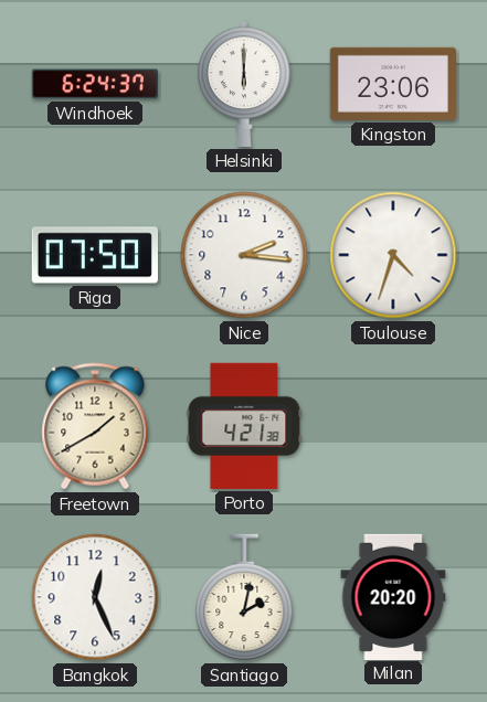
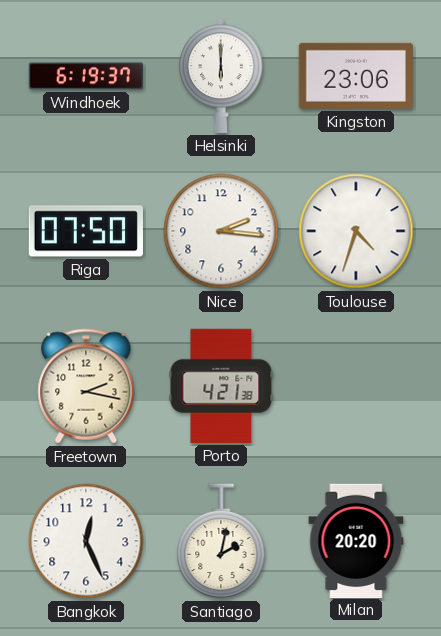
Windhoek: 6:24 -> 6:19
Freetown: 1:40 -> 2:17
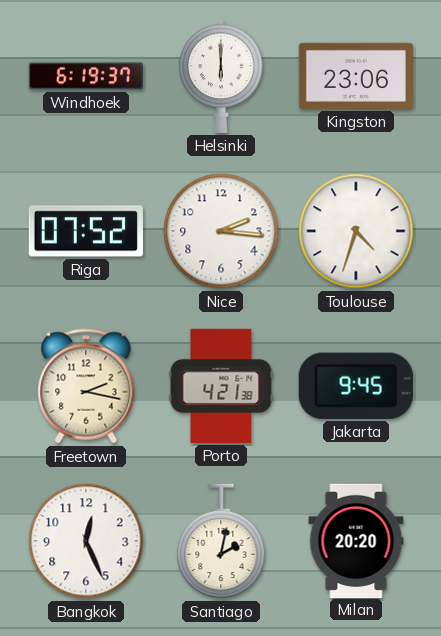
Riga: 07:50 -> 07:52
Jakarta: none -> 9:45
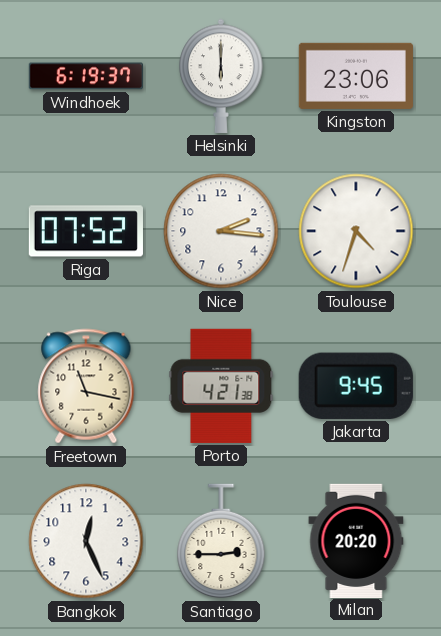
Freetown: 2:17 -> 11:17
Santiago: 2:02 -> 2:45
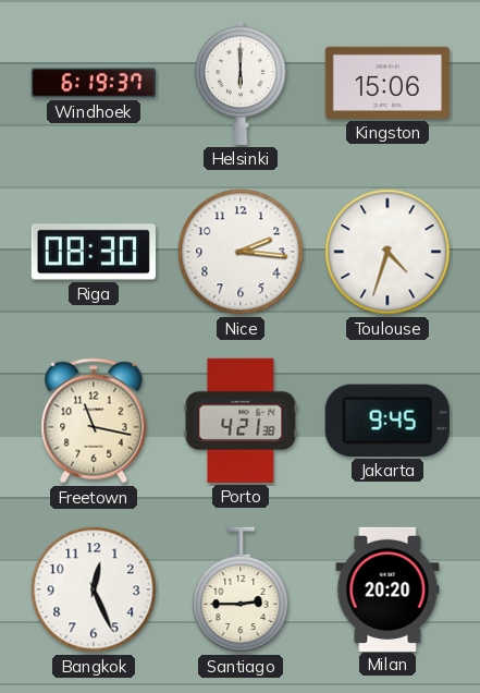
Kingston: 23:06 -> 15:06
Riga: 07:52 -> 08:30
